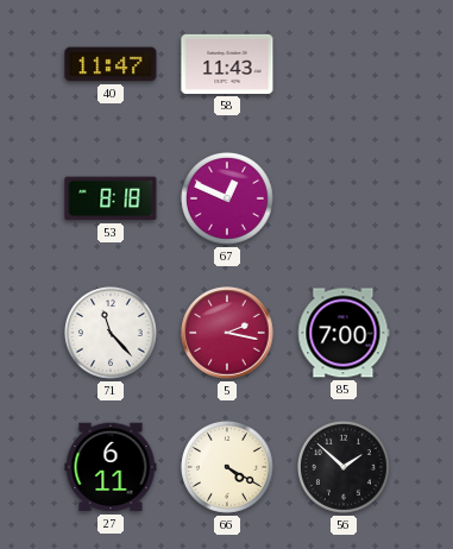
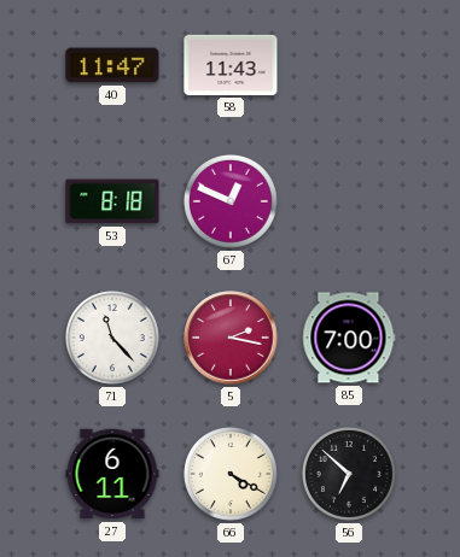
56: 1:52 -> 6:52
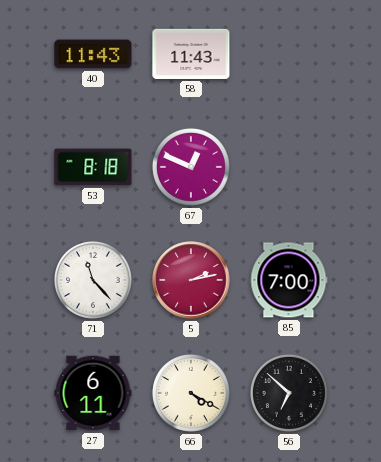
40: 11:47 -> 11:43
5: 2:17 -> 2:13
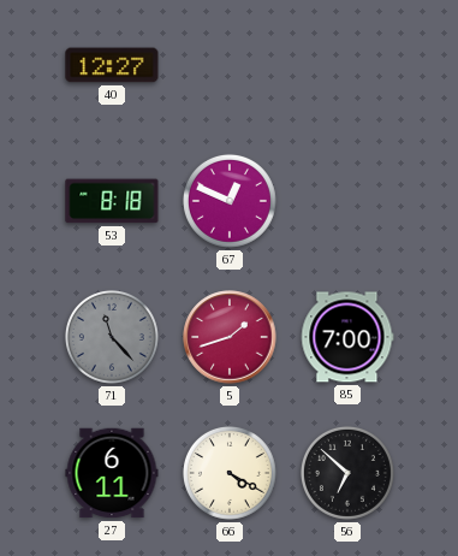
40: 11:43 -> 12:27
58: 11:43 -> none
71 dial: white -> grey
5: 2:13 -> 1:42
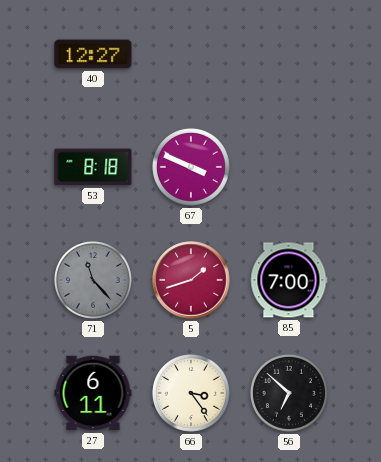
67: 12:49 -> 3:49
66: 4:20 -> 3:24
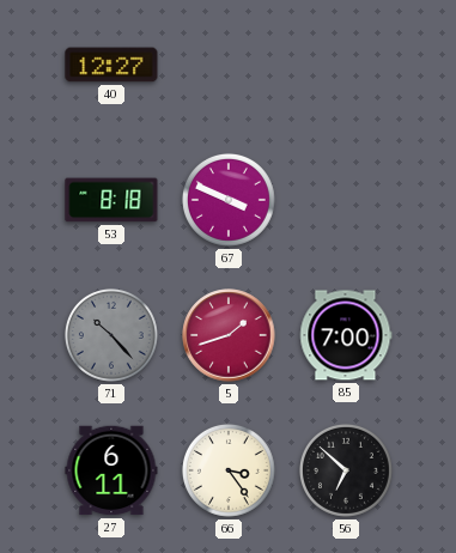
71: 11:23 -> 10:23
